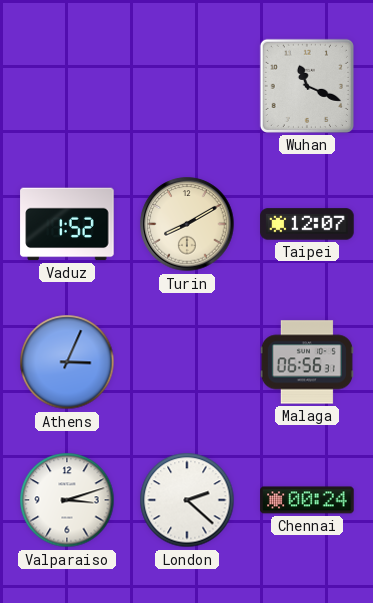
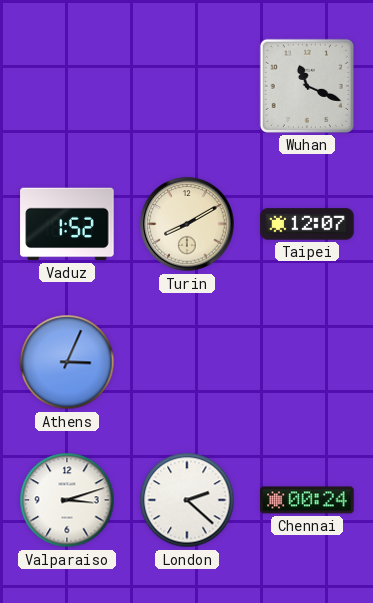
Malaga: 06:56 -> none
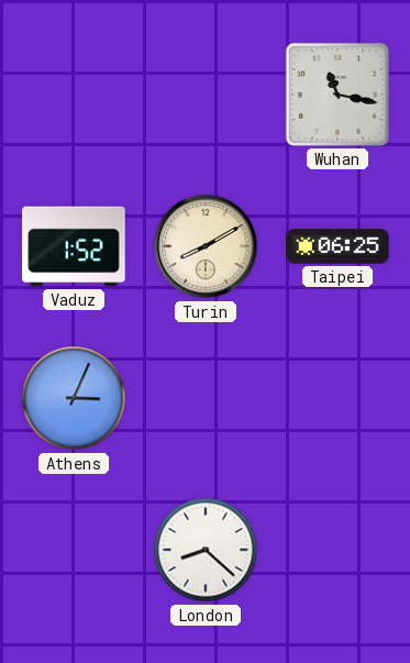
Wuhan: 11:19 -> 11:17
Taipei: 12:07 -> 06:25
Valparaiso: 3:12 -> none
London: 2:22 -> 8:22
Chennai: 00:24 -> none
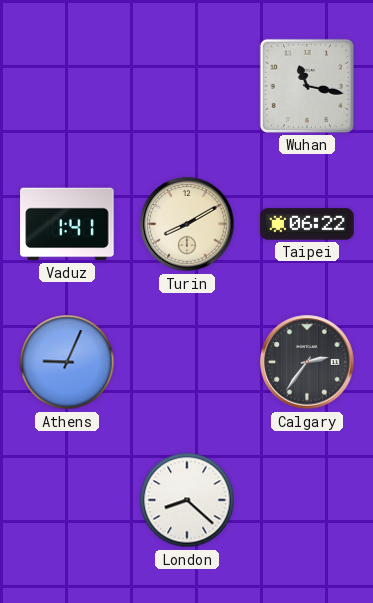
Vaduz: 1:52 -> 1:41
Taipei: 06:25 -> 06:22
Athens: 3:04 -> 9:04
Calgary: none -> 2:36
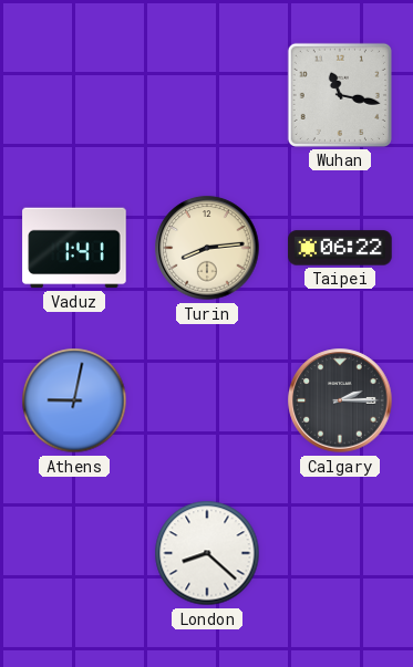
Turin: 8:10 -> 8:14
Athens: 9:04 -> 9:02
Calgary: 2:36 -> 2:15
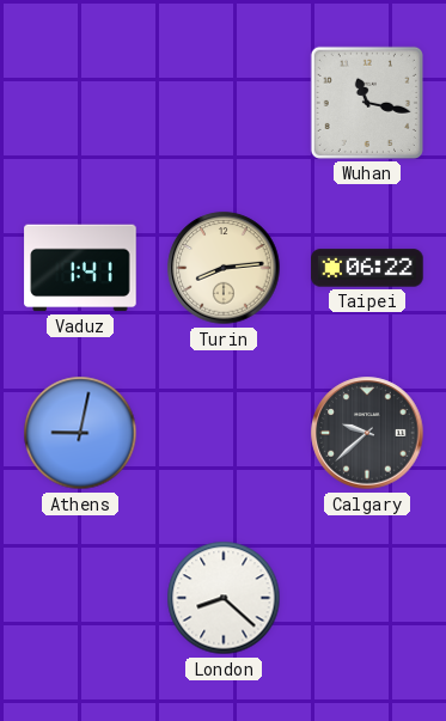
Calgary: 2:15 -> 9:38
